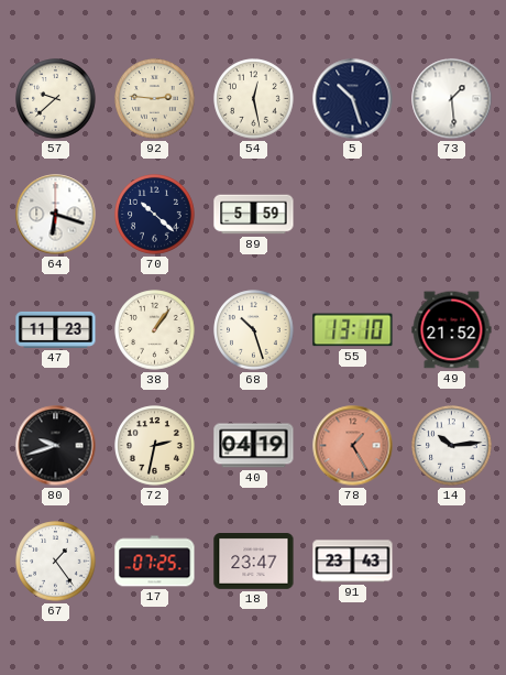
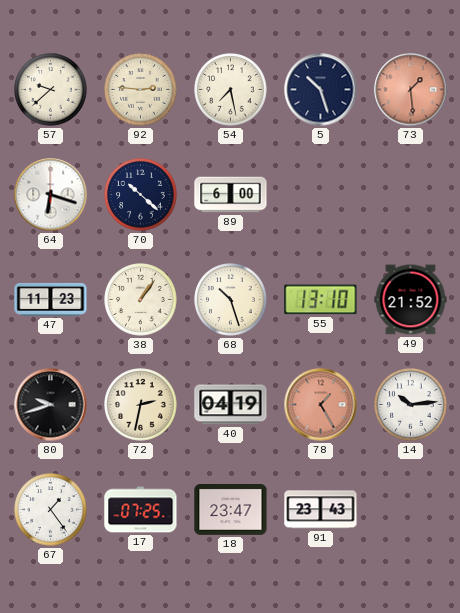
54: 12:28 -> 7:28
73 dial: white -> salmon
89: 5:59 -> 6:00
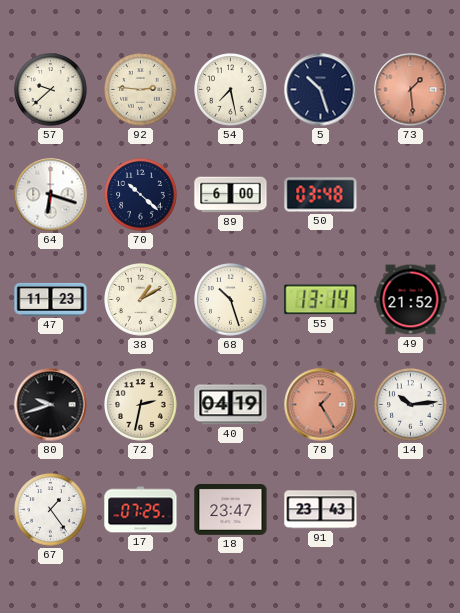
50: none -> 03:48
38: 1:06 -> 1:10
55: 13:10 -> 13:14
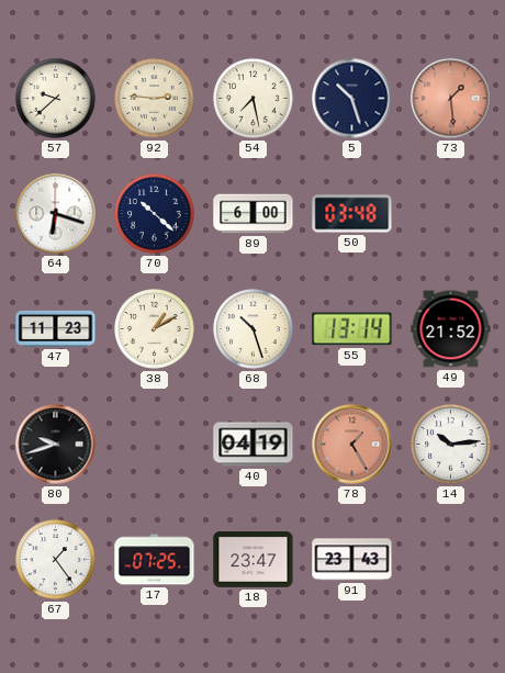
72: 2:32 -> none
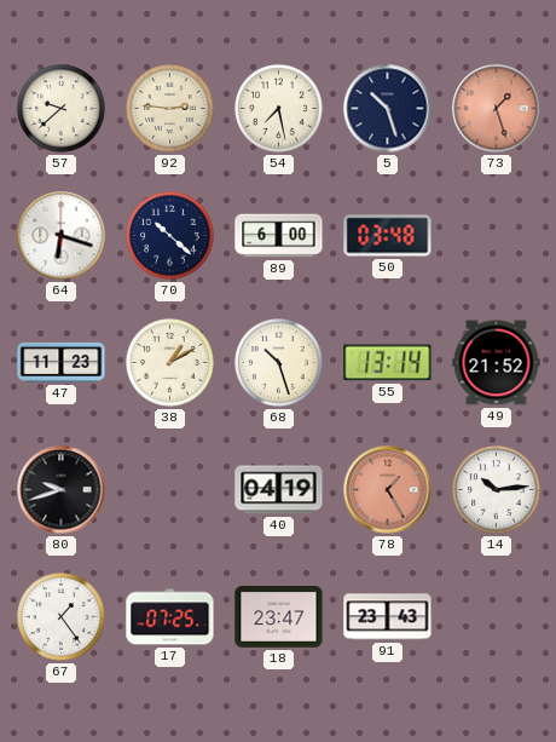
73: 1:29 -> 1:27
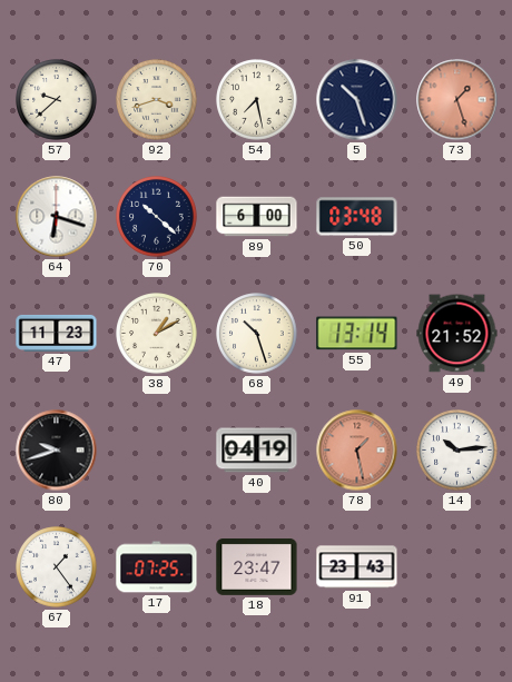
92: 2:46 -> 3:42
78: 1:25 -> 1:28
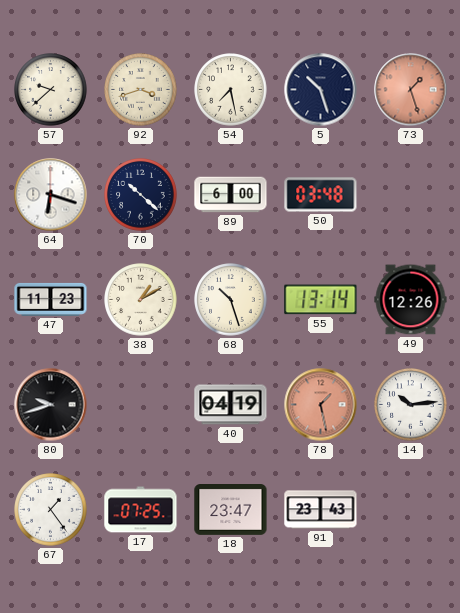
49: 21:52 -> 12:26
